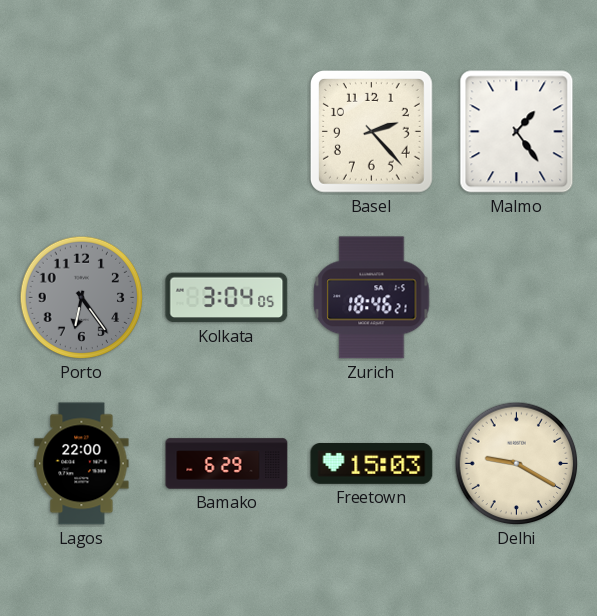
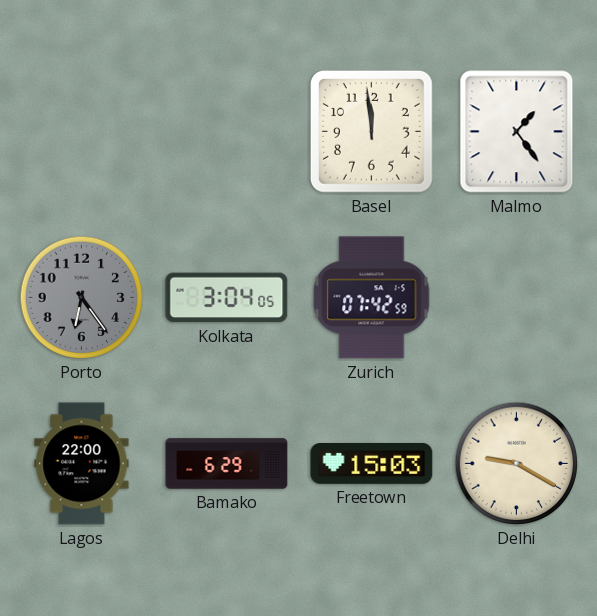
Basel: 2:23 -> 11:59
Zurich: 18:46 -> 07:42
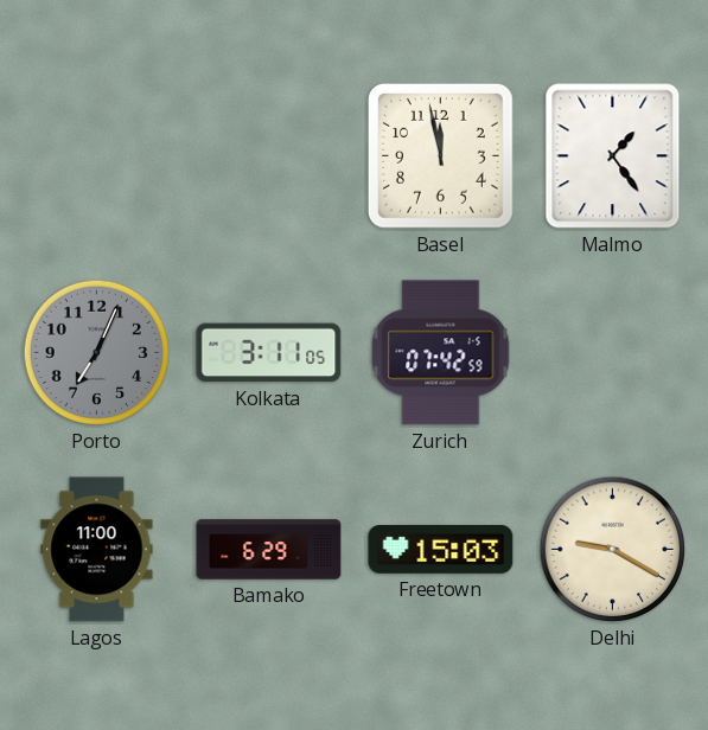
Basel: 11:59 -> 11:58
Porto: 6:24 -> 7:04
Kolkata: 3:04 -> 3:11
Lagos: 22:00 -> 11:00
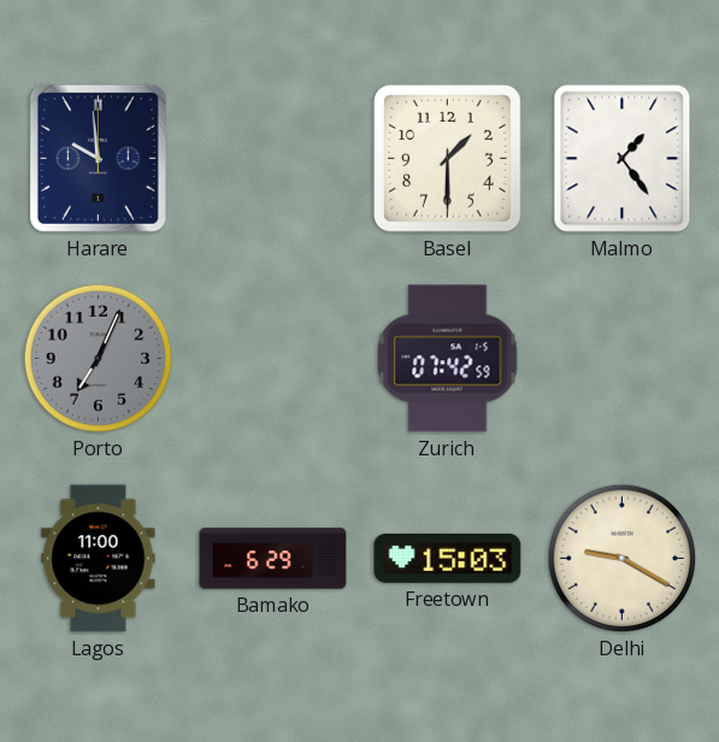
Harare: none -> 9:59
Basel: 11:58 -> 1:30
Kolkata: 3:11 -> none
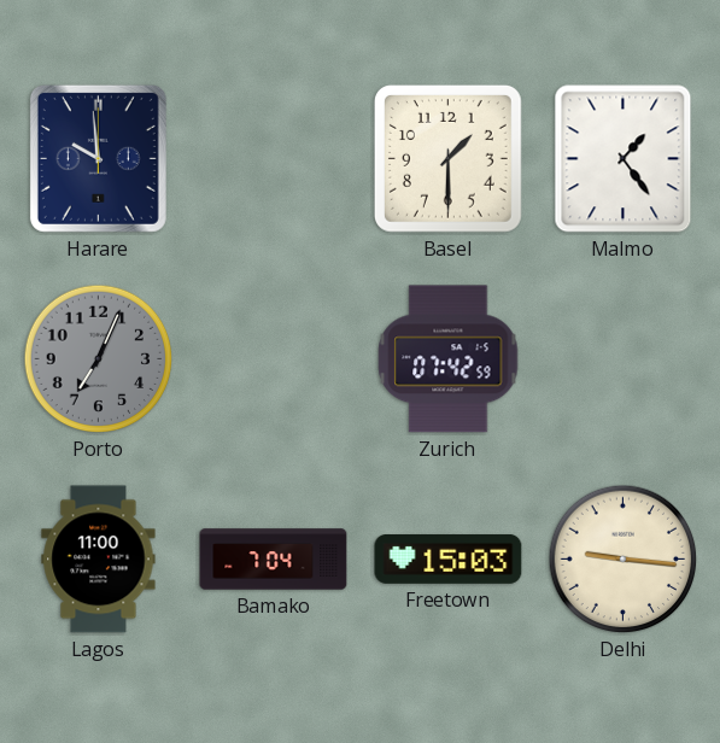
Bamako: 6:29 -> 7:04
Delhi: 9:20 -> 9:16
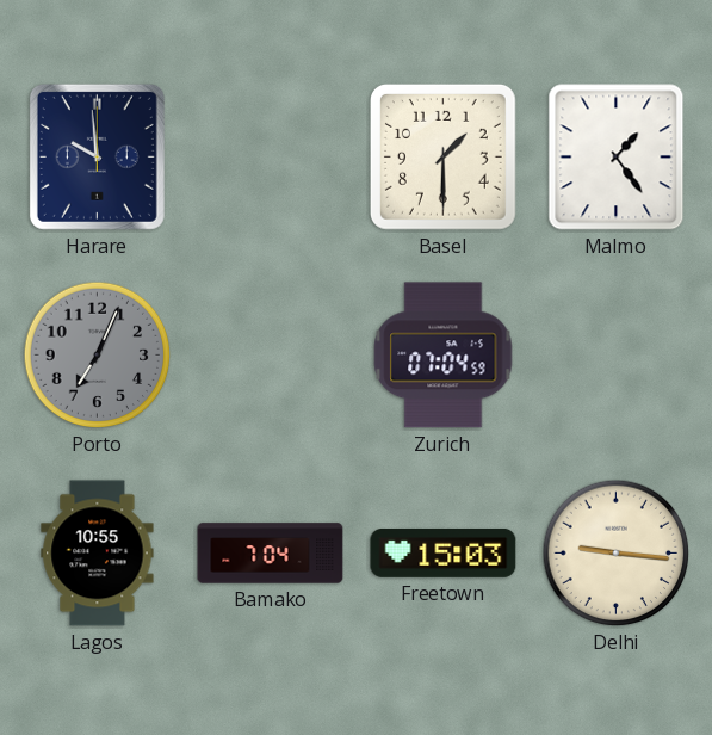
Zurich: 07:42 -> 07:04
Lagos: 11:00 -> 10:55
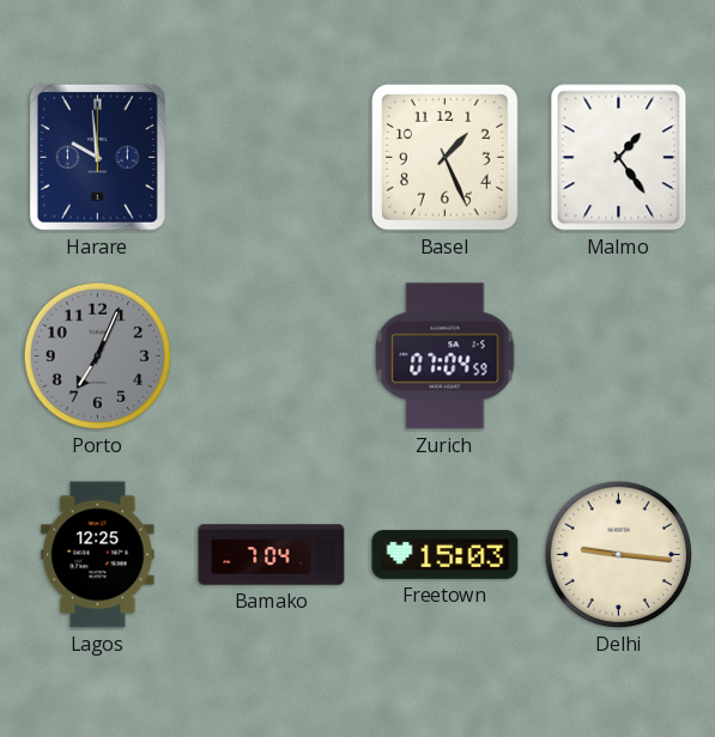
Basel: 1:30 -> 1:26
Lagos: 10:55 -> 12:25
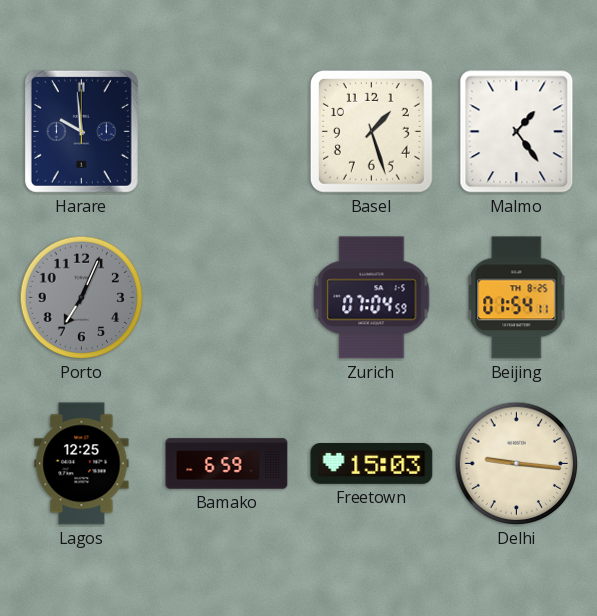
Basel: 1:26 -> 1:27
Beijing: none -> 01:54
Bamako: 7:04 -> 6:59
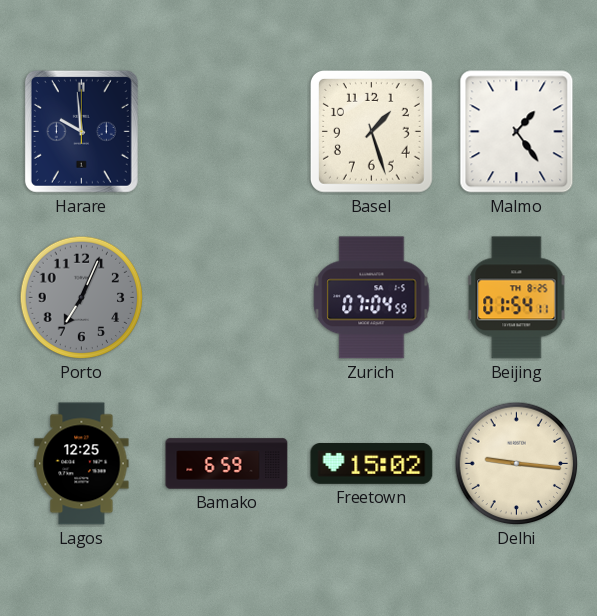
Freetown: 15:03 -> 15:02
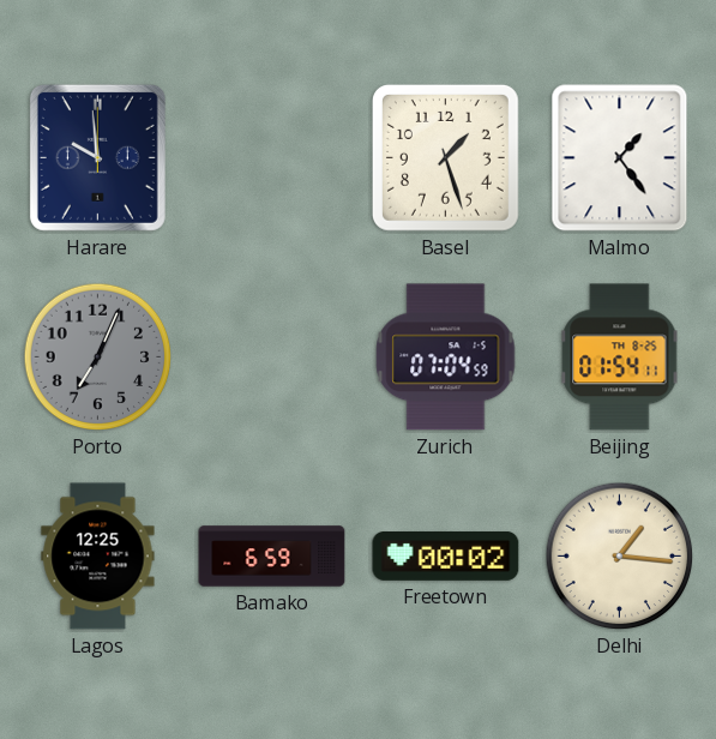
Freetown: 15:02 -> 00:02
Delhi: 9:16 -> 1:16
